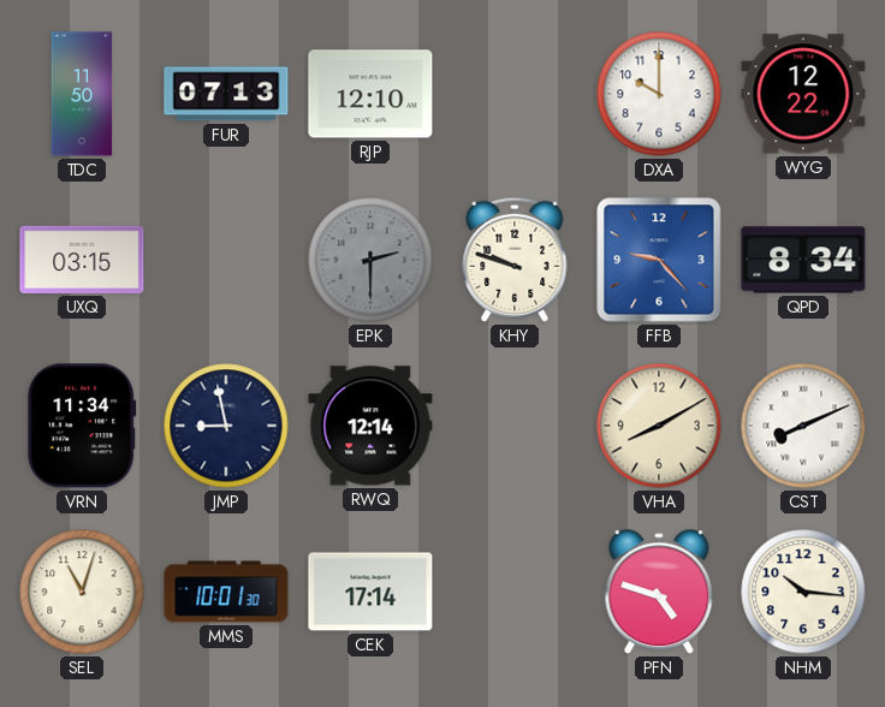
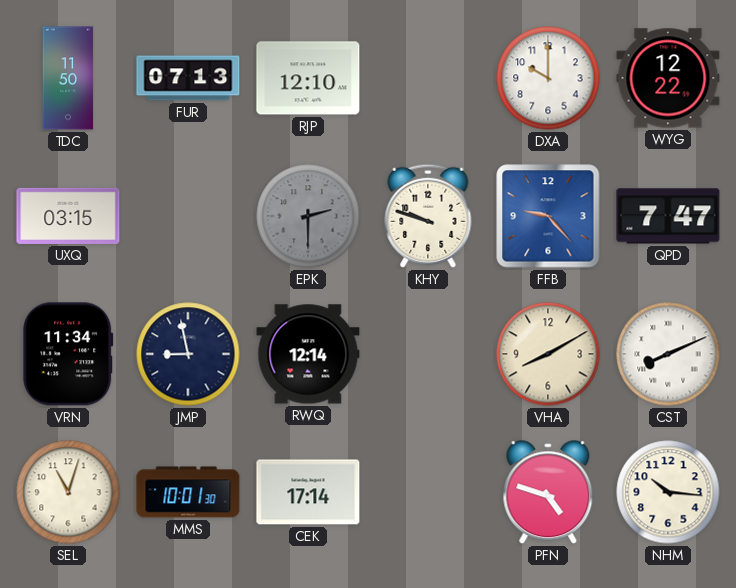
QPD: 8:34 -> 7:47
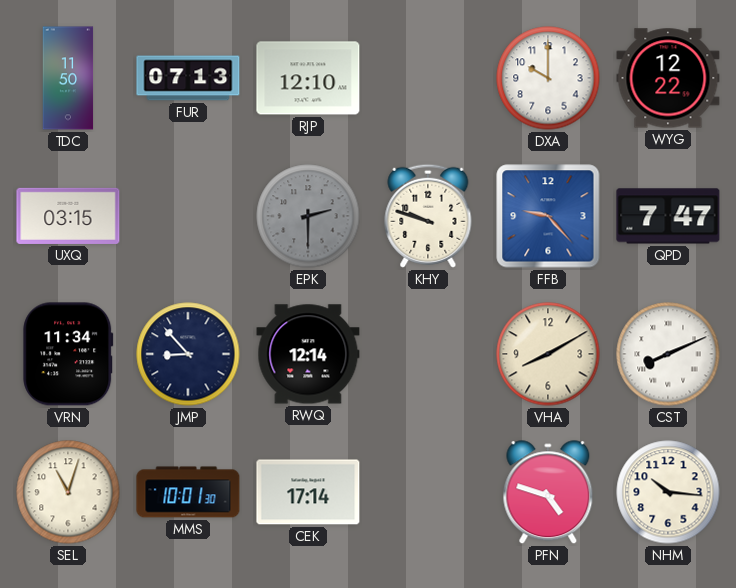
JMP: 8:58 -> 8:53
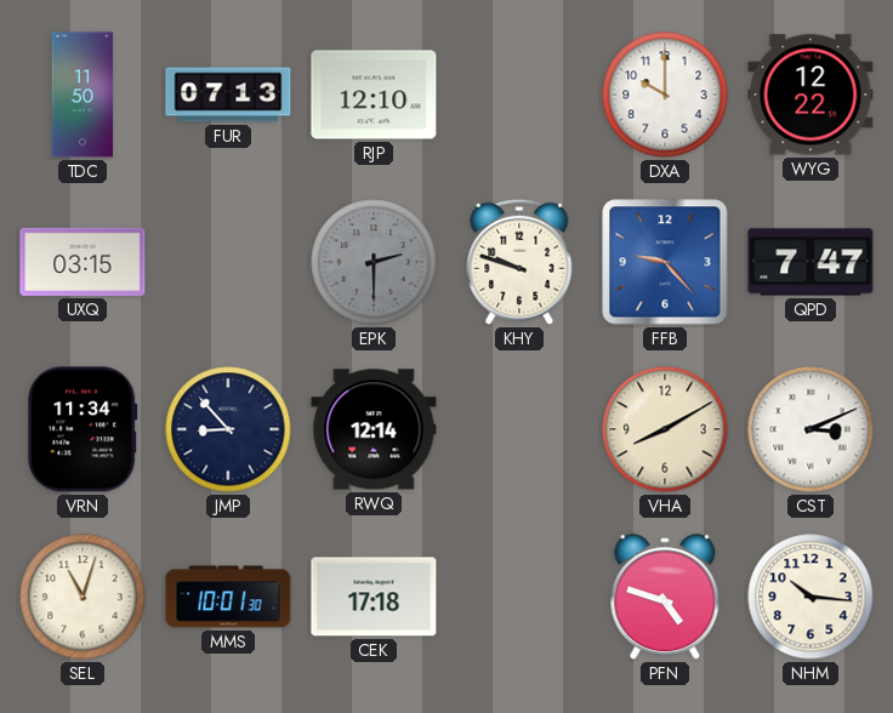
CST: 8:11 -> 3:11
CEK: 17:14 -> 17:18
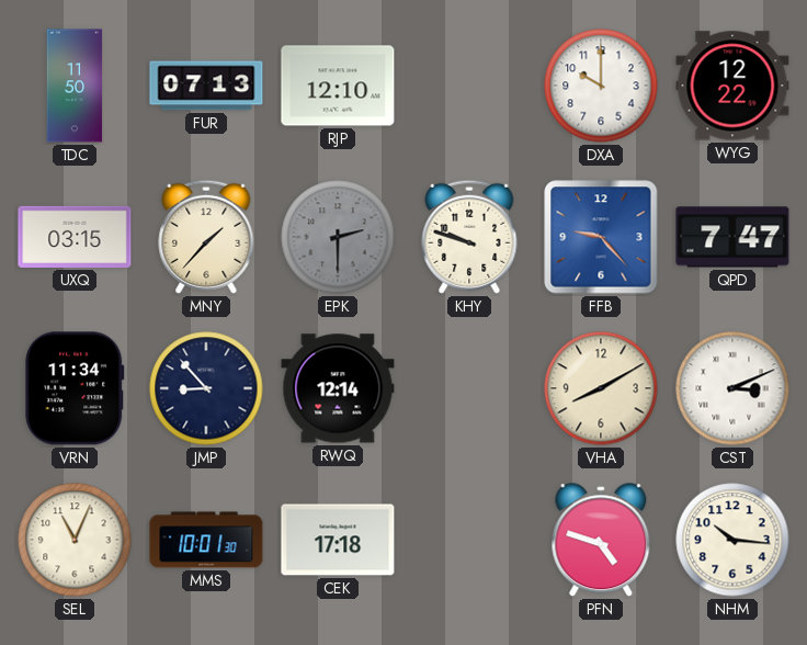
MNY: none -> 1:37
SEL: 11:03 -> 11:04
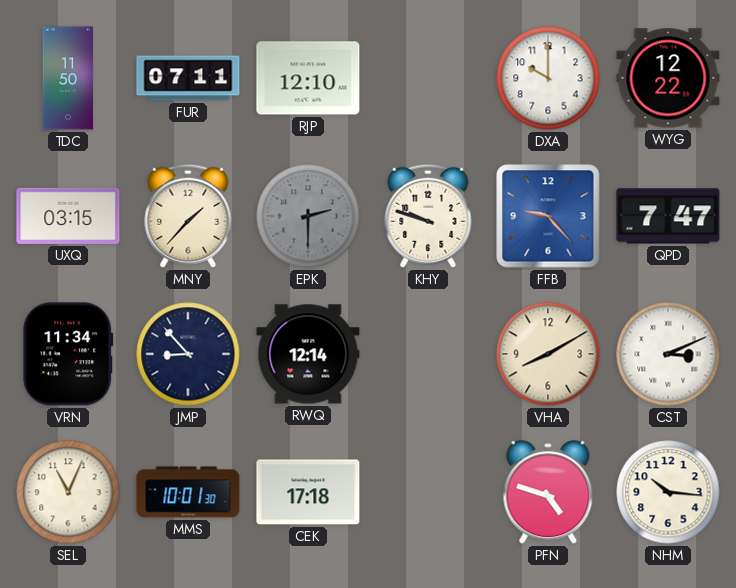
FUR: 07:13 -> 07:11
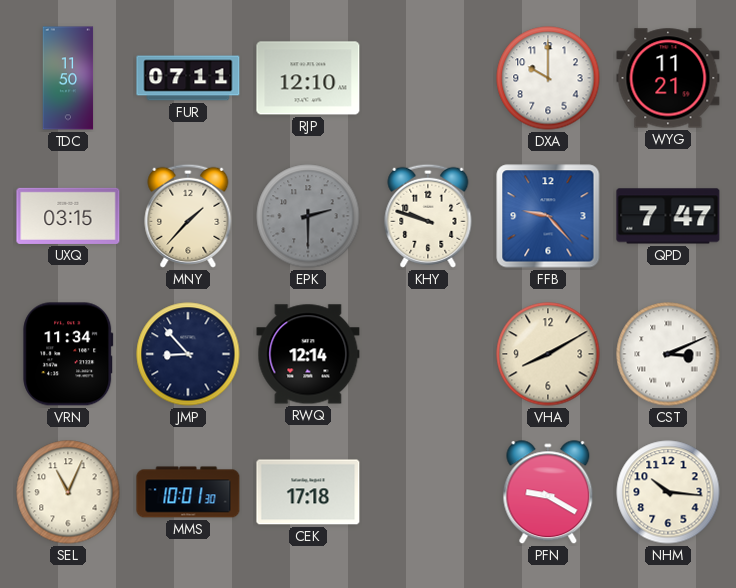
WYG: 12:22 -> 11:21
PFN: 4:48 -> 9:20
